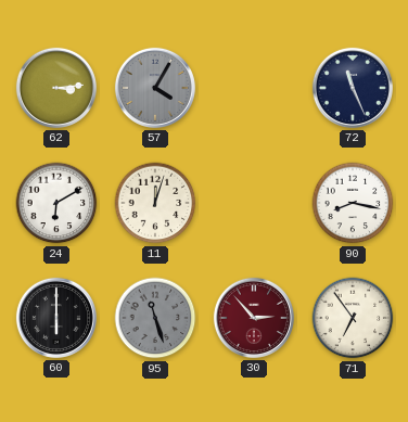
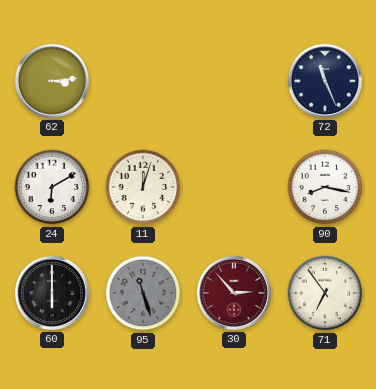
57: 4:05 -> none
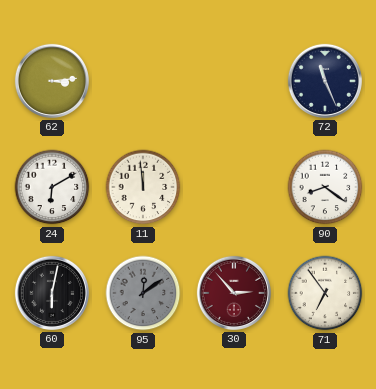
11: 12:03 -> 11:59
90: 8:17 -> 8:21
60: 6:00 -> 6:02
95: 11:27 -> 12:09
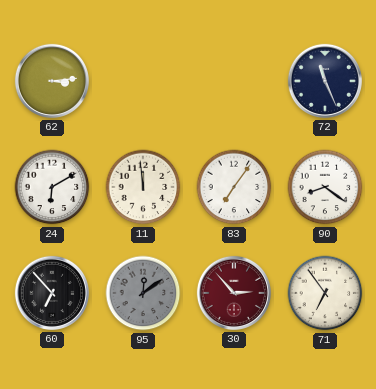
83: none -> 7:06
60: 6:02 -> 6:53
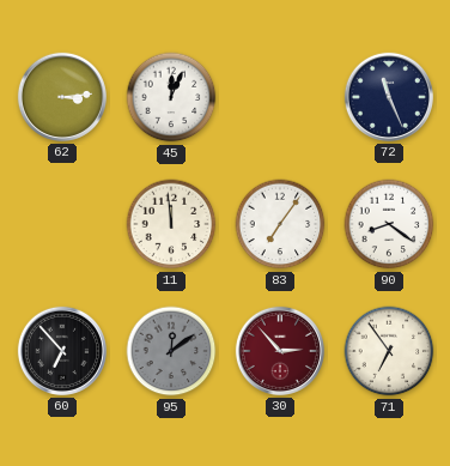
45: none -> 12:04
24: 6:10 -> none
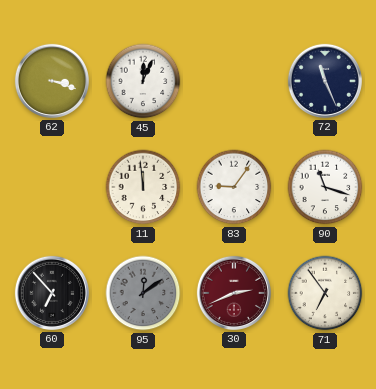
62: 3:14 -> 3:18
83: 7:06 -> 9:06
90: 8:21 -> 11:18
30: 2:53 -> 2:41
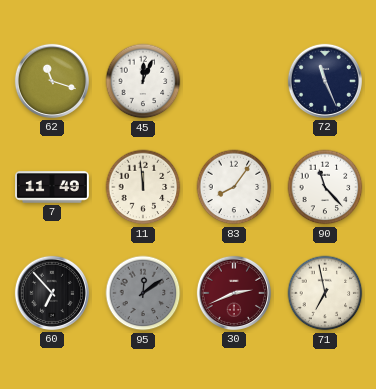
62: 3:18 -> 11:18
7: none -> 11:49
83: 9:06 -> 8:06
90: 11:18 -> 11:23
71: 6:54 -> 6:58
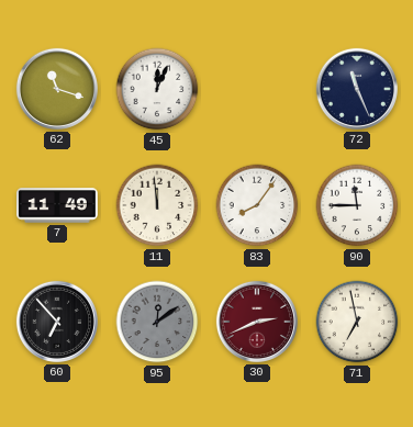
90: 11:23 -> 11:45
